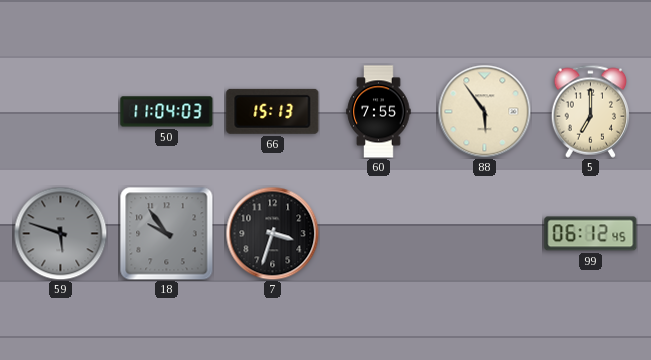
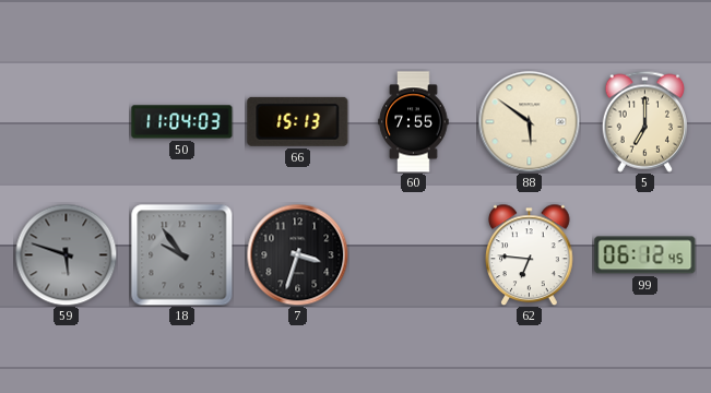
88: 5:54 -> 5:51
62: none -> 6:46
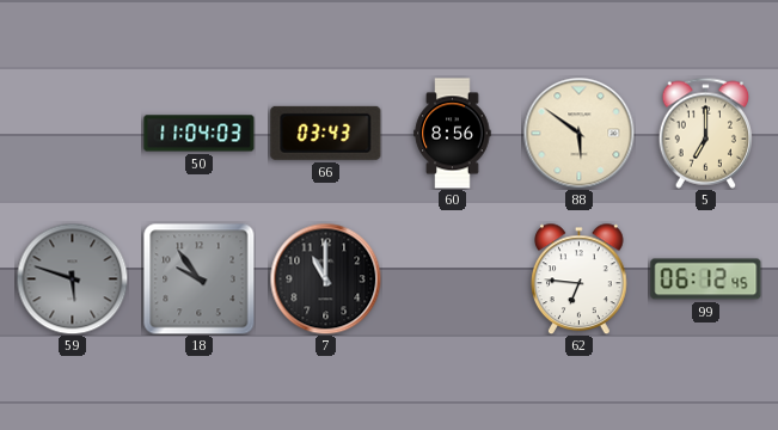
66: 15:13 -> 03:43
60: 7:55 -> 8:56
7: 3:33 -> 11:00
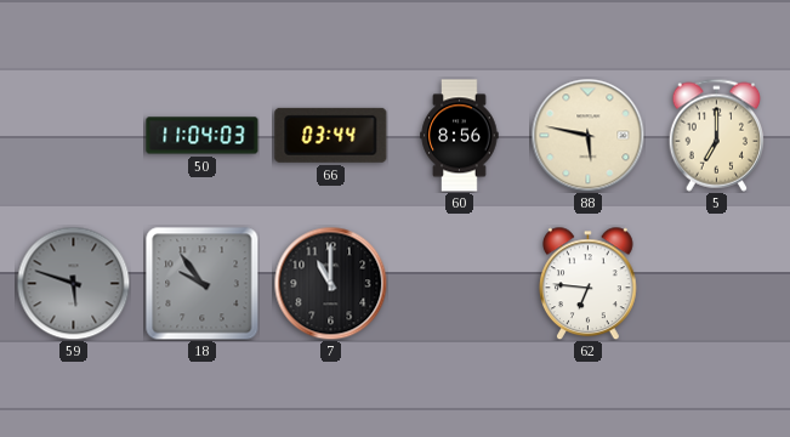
66: 03:43 -> 03:44
88: 5:51 -> 5:47
99: 06:12 -> none
